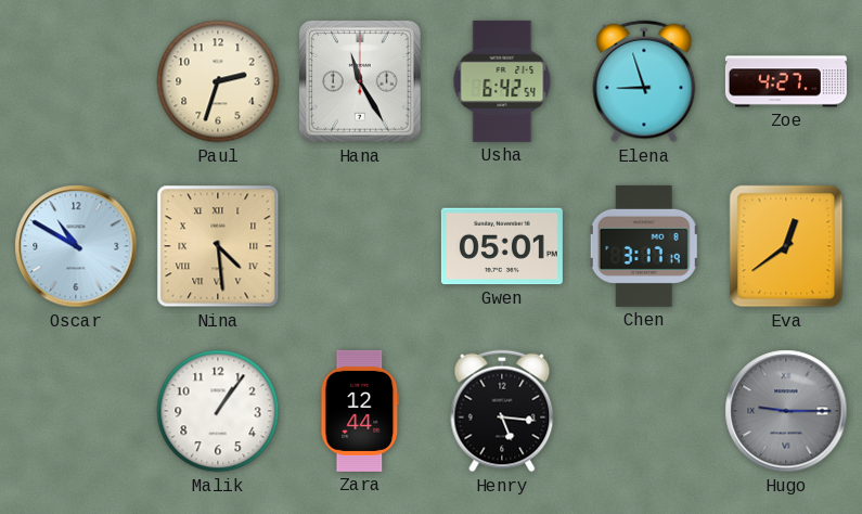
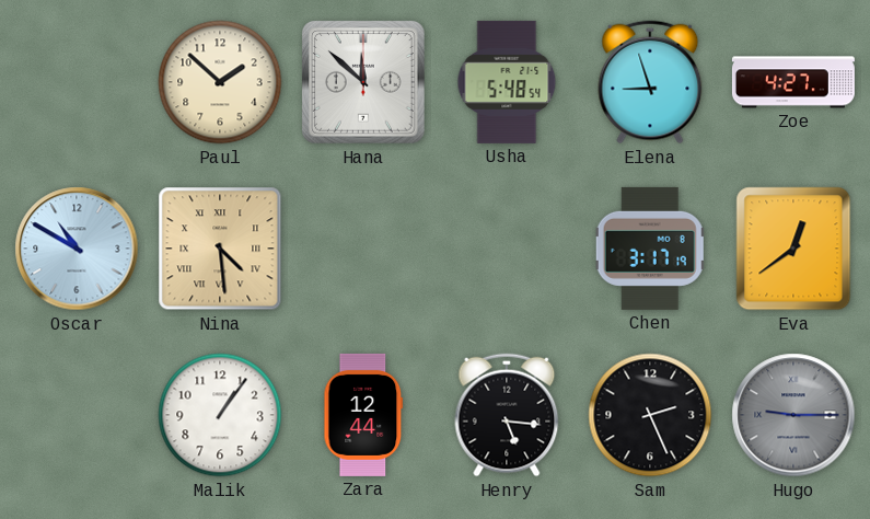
Paul: 2:33 -> 1:52
Hana: 11:25 -> 11:52
Usha: 6:42 -> 5:48
Gwen: 05:01 -> none
Sam: none -> 2:26
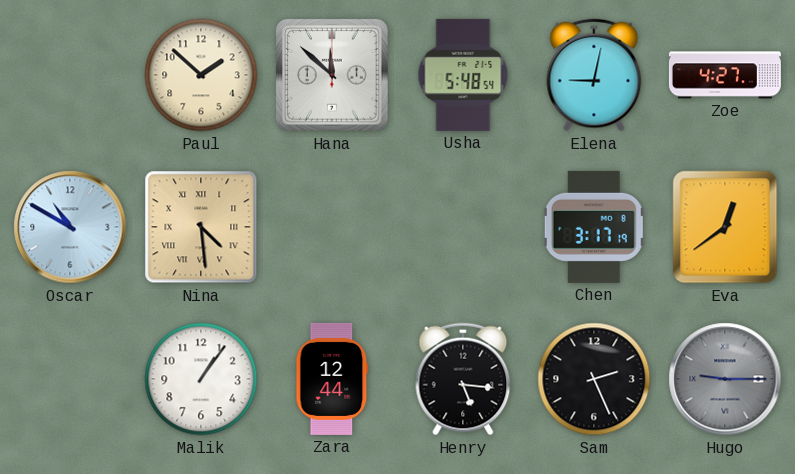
Elena: 8:57 -> 9:02
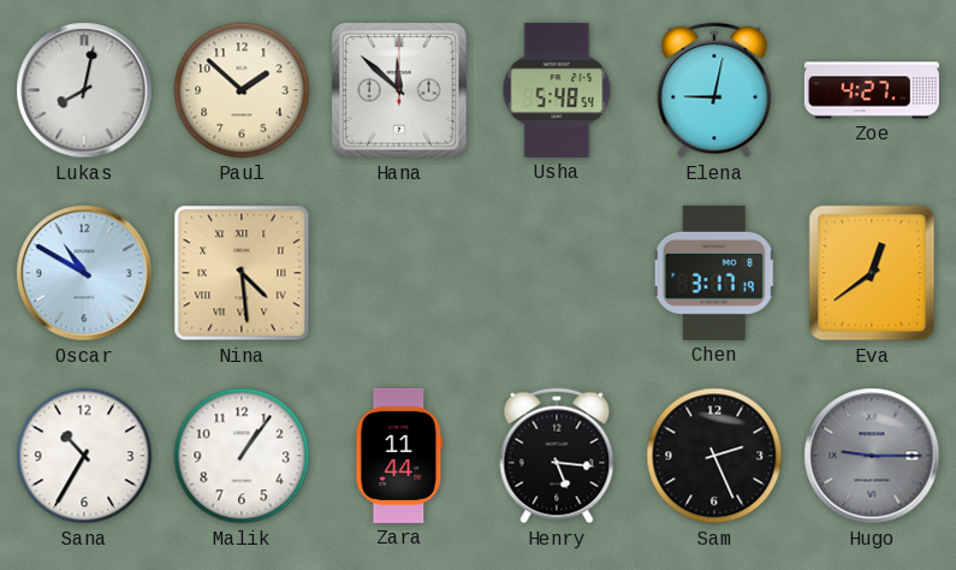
Lukas: none -> 8:02
Sana: none -> 10:35
Zara: 12:44 -> 11:44
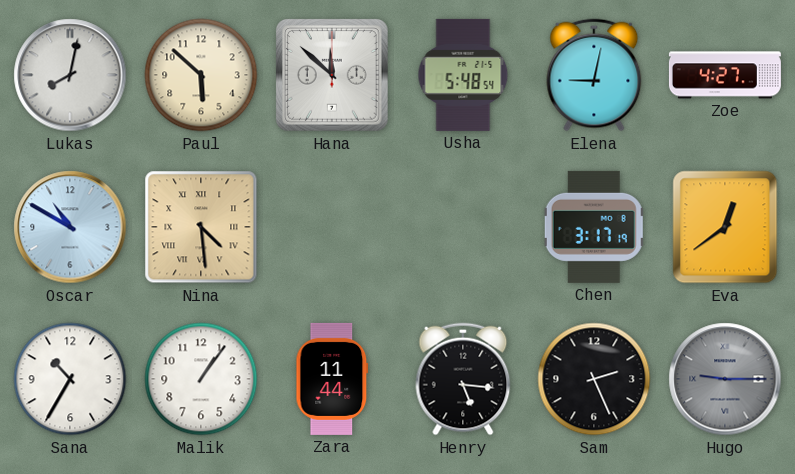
Paul: 1:52 -> 5:52
